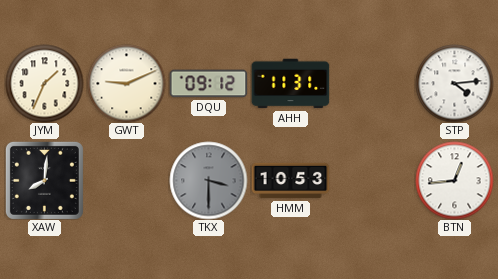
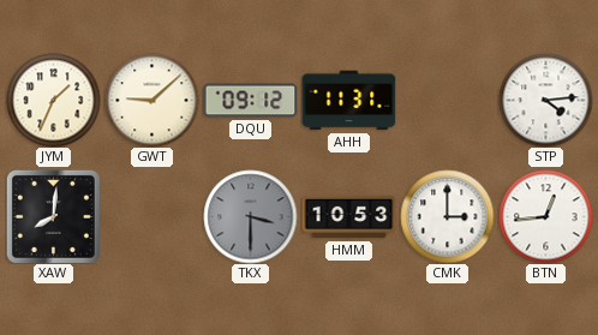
GWT: 9:11 -> 9:08
CMK: none -> 3:00
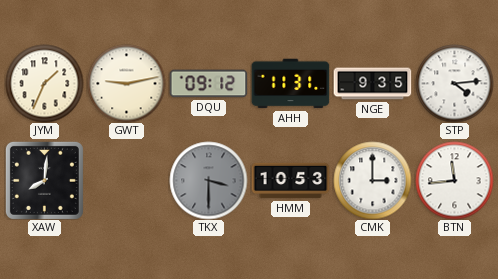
GWT: 9:08 -> 9:13
NGE: none -> 9:35
BTN: 12:44 -> 11:44
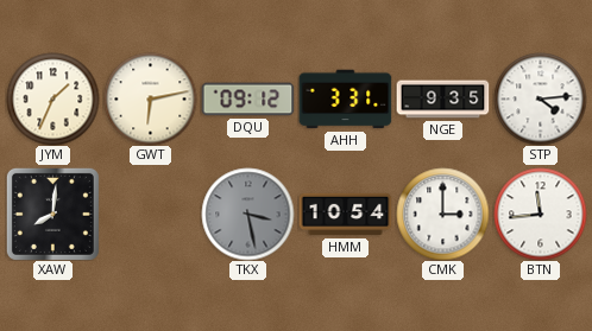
GWT: 9:13 -> 6:13
AHH: 11:31 -> 3:31
TKX: 3:30 -> 3:28
HMM: 10:53 -> 10:54
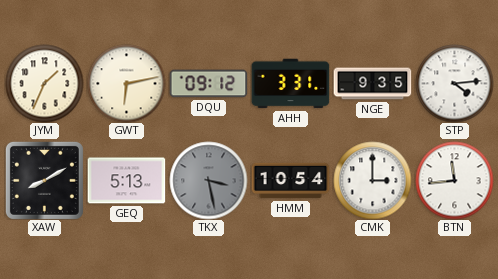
XAW: 8:01 -> 8:10
GEQ: none -> 5:13
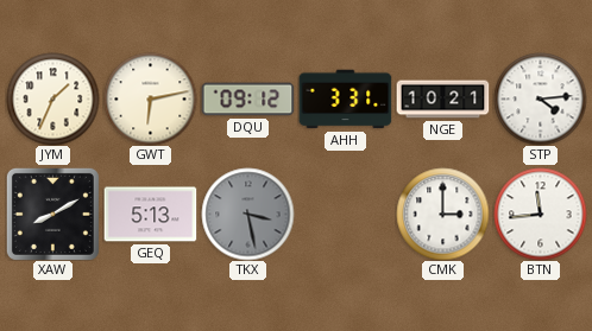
NGE: 9:35 -> 10:21
HMM: 10:54 -> none
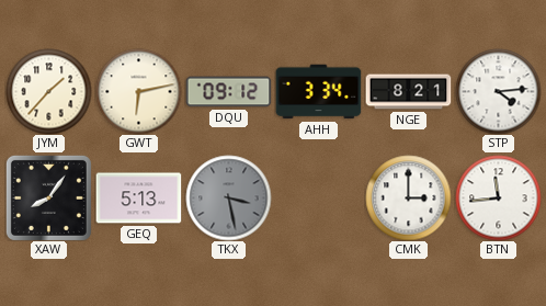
JYM: 1:34 -> 1:37
AHH: 3:31 -> 3:34
NGE: 10:21 -> 8:21
XAW: 8:10 -> 8:06
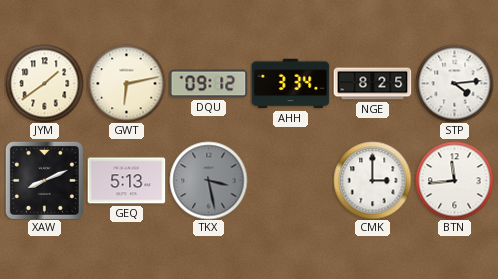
JYM: 1:37 -> 1:39
NGE: 8:21 -> 8:25
XAW: 8:06 -> 8:11
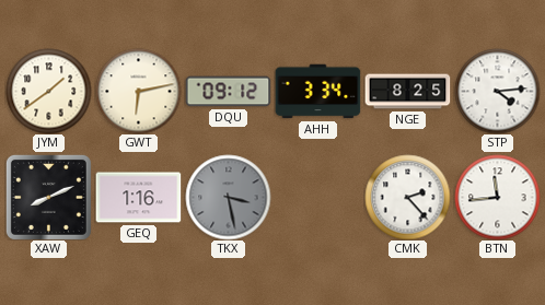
GEQ: 5:13 -> 1:16
CMK: 3:00 -> 2:23
